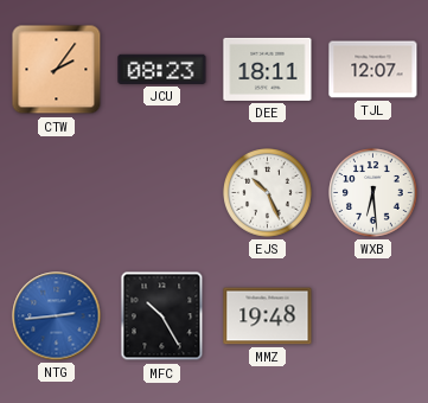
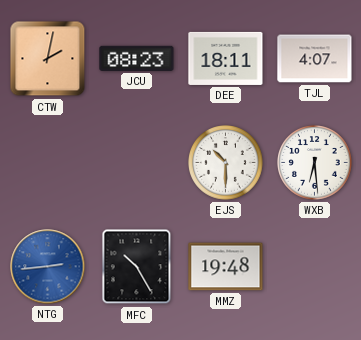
CTW: 2:06 -> 2:02
TJL: 12:07 -> 4:07
EJS: 10:26 -> 10:30
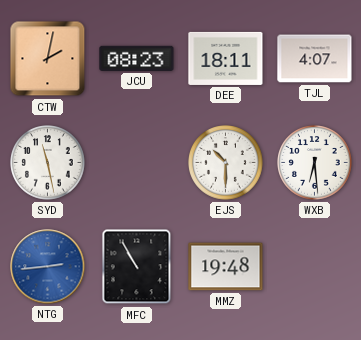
SYD: none -> 11:28
MFC: 10:25 -> 10:55
